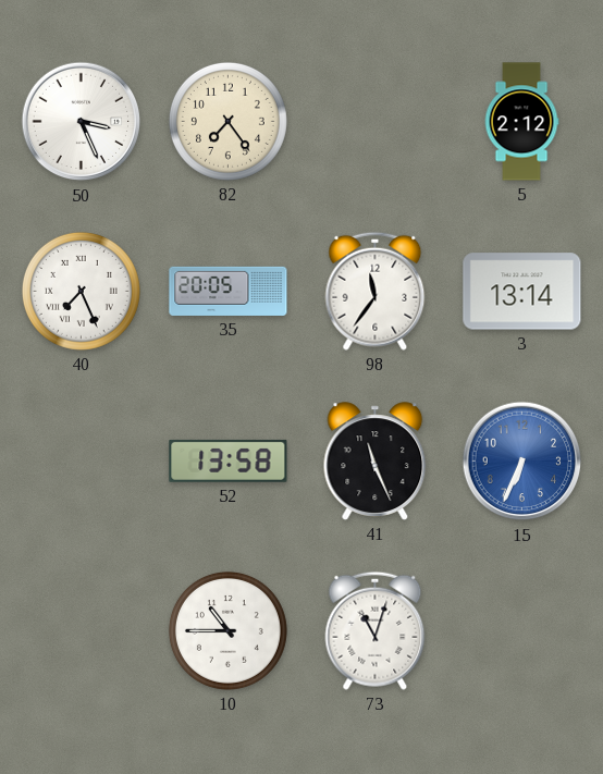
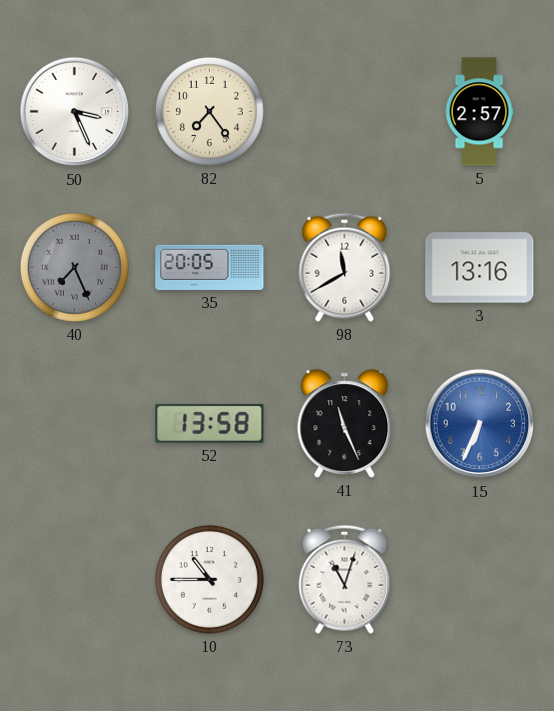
5: 2:12 -> 2:57
40 dial: white -> grey
98: 11:36 -> 11:40
3: 13:14 -> 13:16
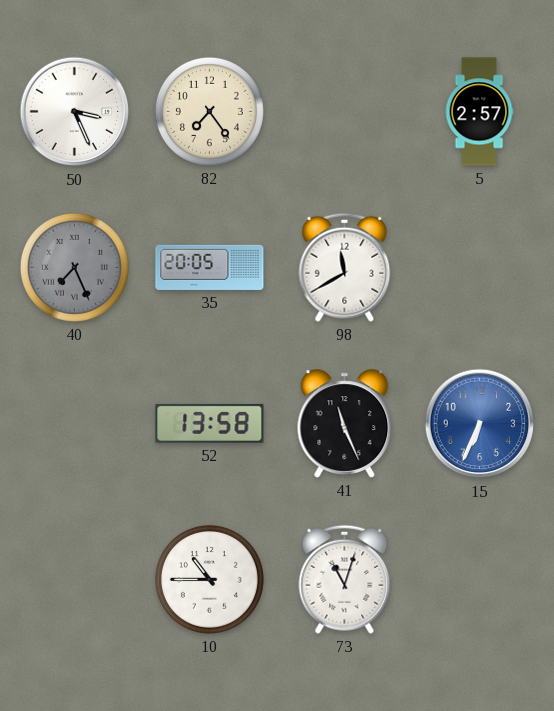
3: 13:16 -> none
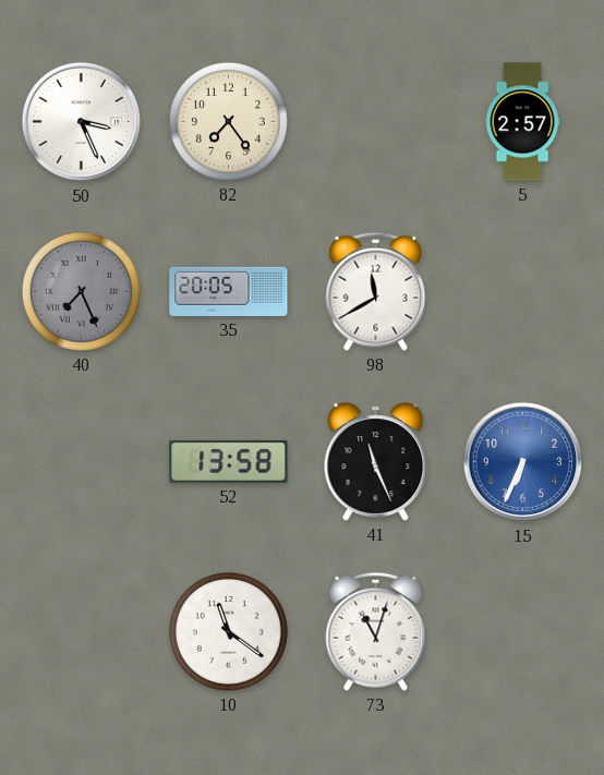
10: 10:45 -> 11:21
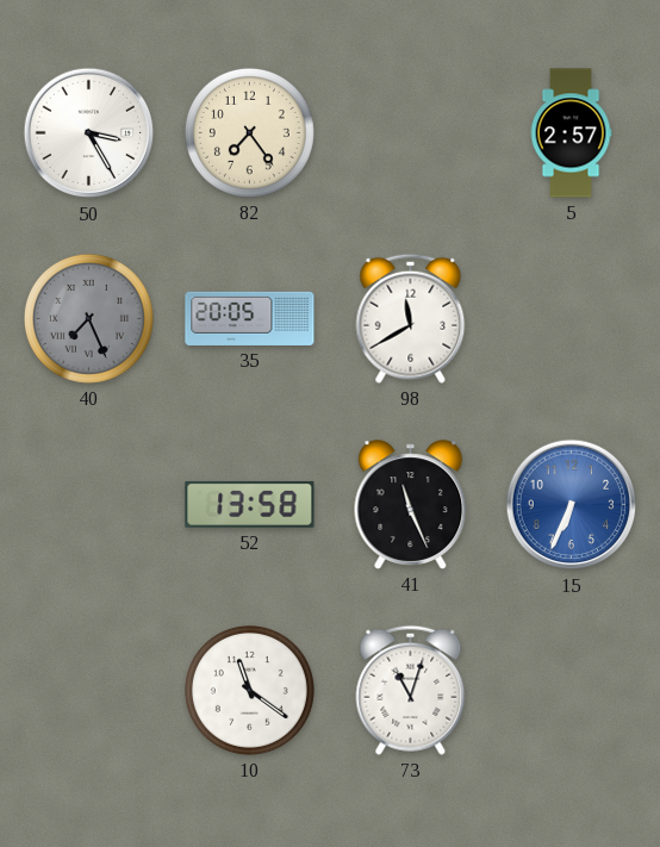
50: 3:26 -> 3:25
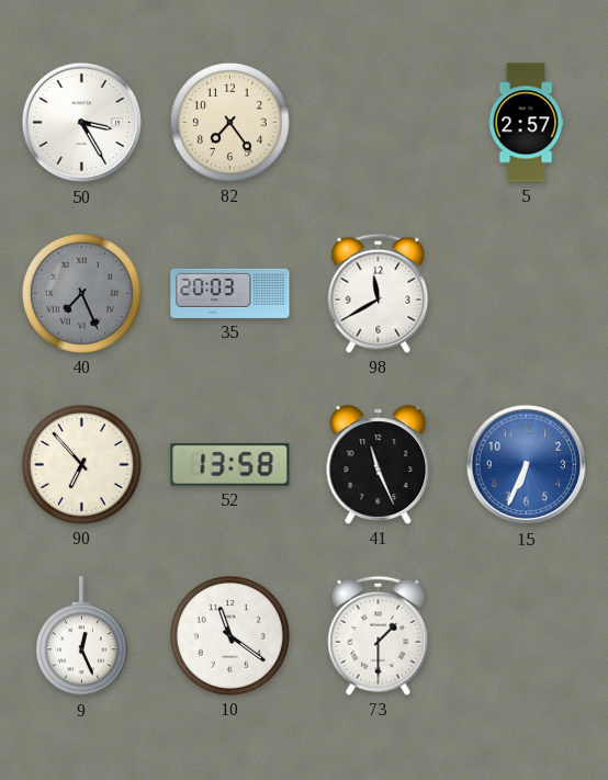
35: 20:05 -> 20:03
90: none -> 6:53
9: none -> 12:26
73: 11:03 -> 1:30
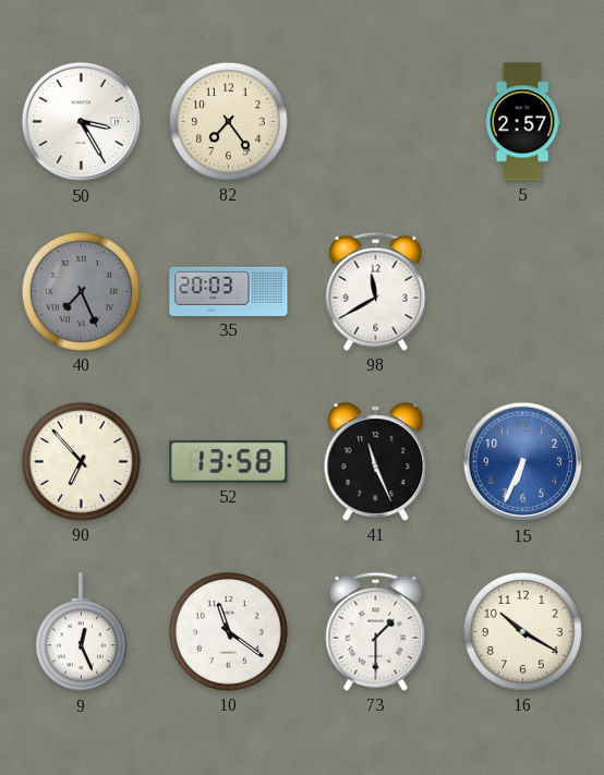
16: none -> 10:20
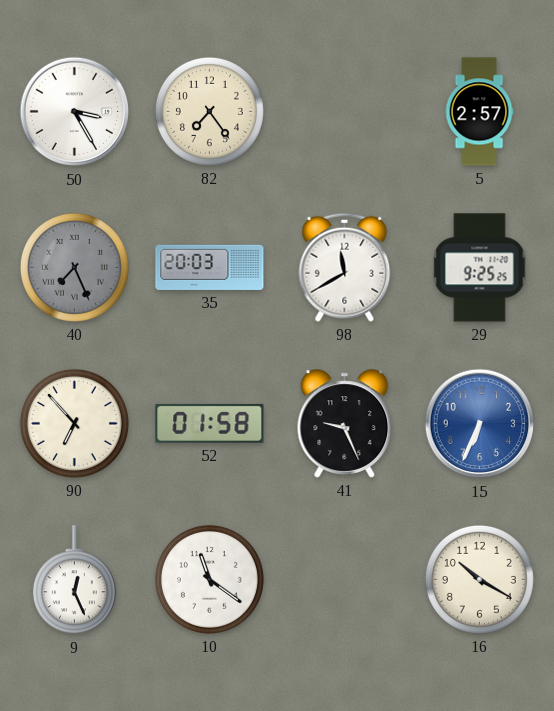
29: none -> 9:25
52: 13:58 -> 01:58
41: 11:26 -> 9:26
73: 1:30 -> none
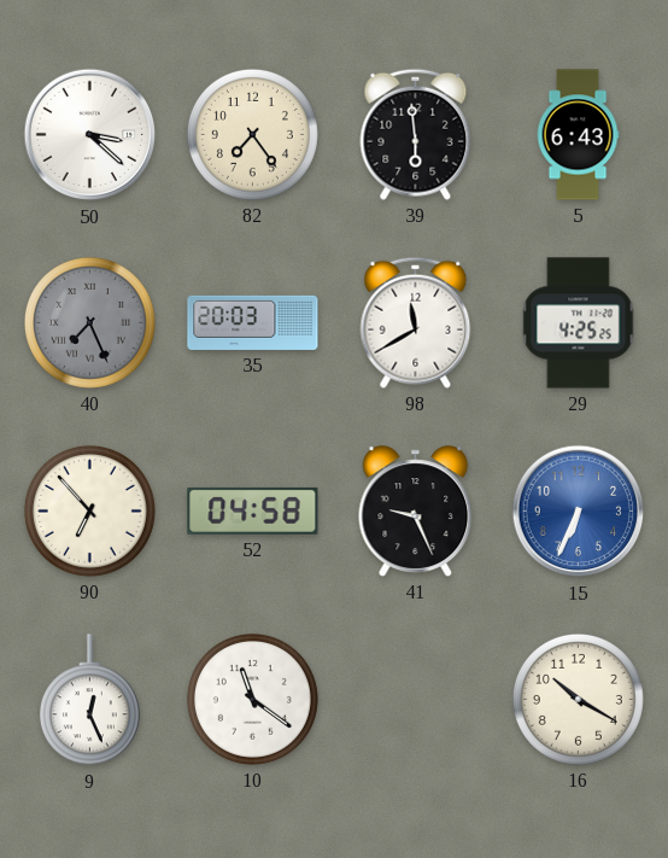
50: 3:25 -> 3:22
39: none -> 5:59
5: 2:57 -> 6:43
29: 9:25 -> 4:25
52: 01:58 -> 04:58
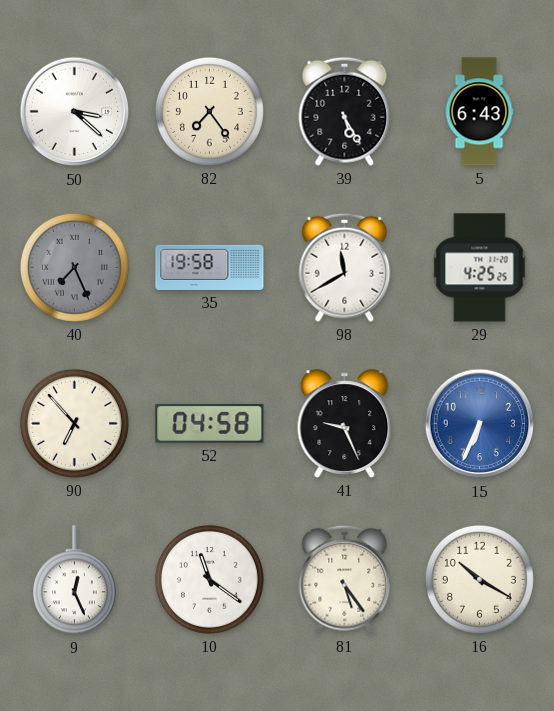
39: 5:59 -> 5:25
35: 20:03 -> 19:58
81: none -> 5:24
